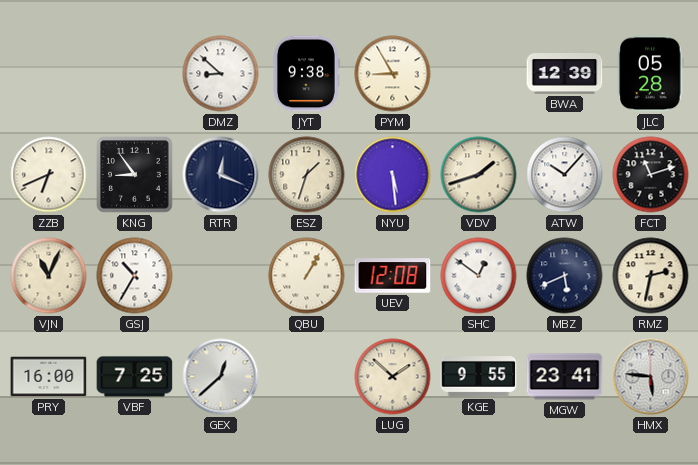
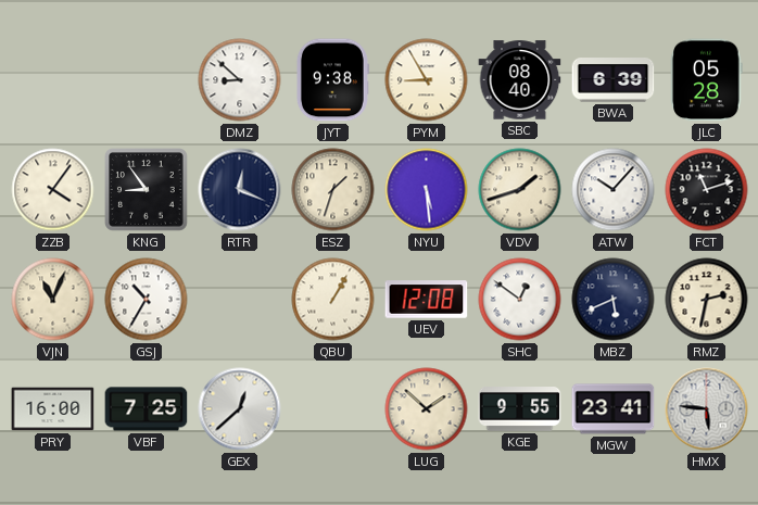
SBC: none -> 08:40
BWA: 12:39 -> 6:39
ZZB: 6:41 -> 4:06
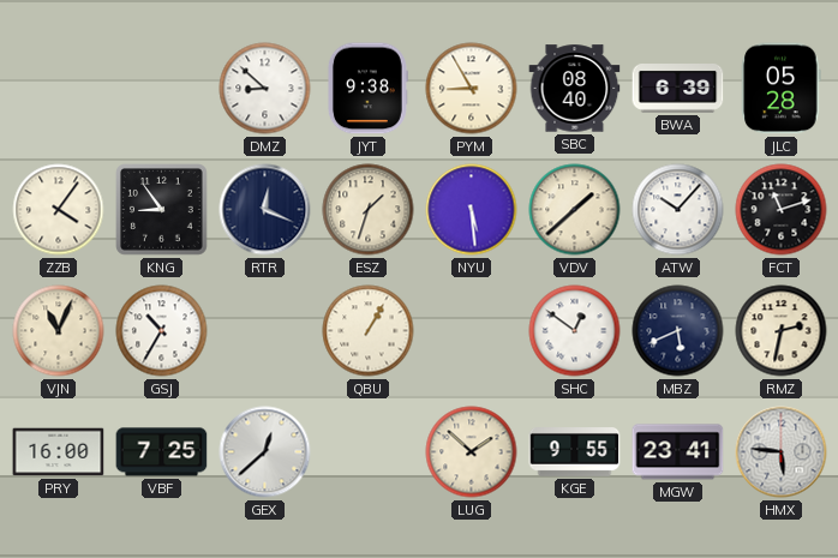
VDV: 1:42 -> 1:38
UEV: 12:08 -> none
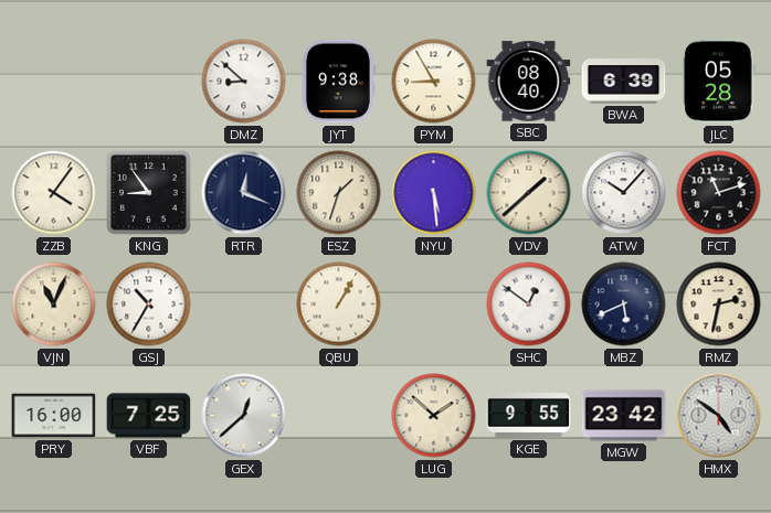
MGW: 23:41 -> 23:42
HMX: 5:46 -> 4:51
